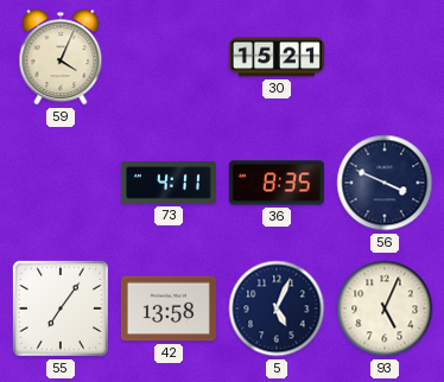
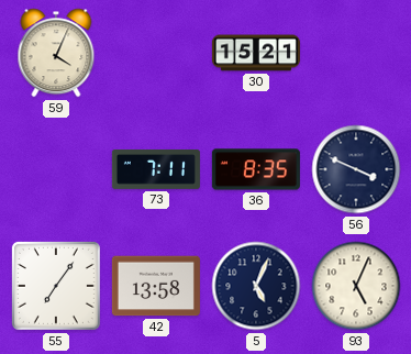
73: 4:11 -> 7:11
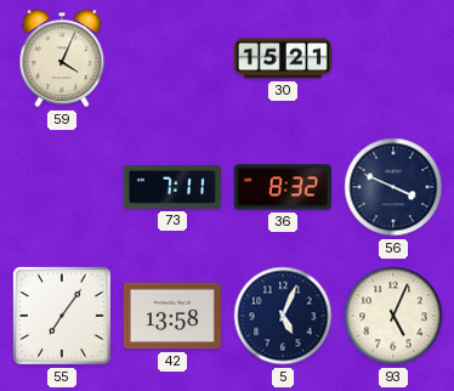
36: 8:35 -> 8:32
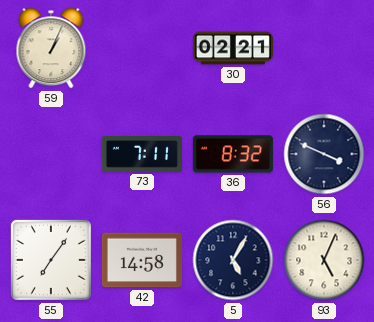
59: 4:04 -> 1:04
30: 15:21 -> 02:21
42: 13:58 -> 14:58
5: 5:04 -> 5:05
